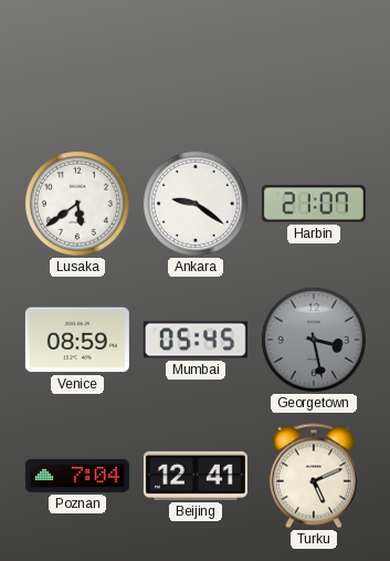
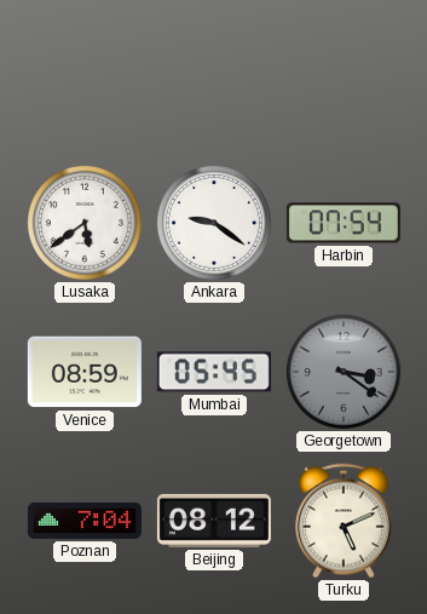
Harbin: 21:07 -> 07:54
Georgetown: 3:28 -> 3:21
Beijing: 12:41 -> 08:12
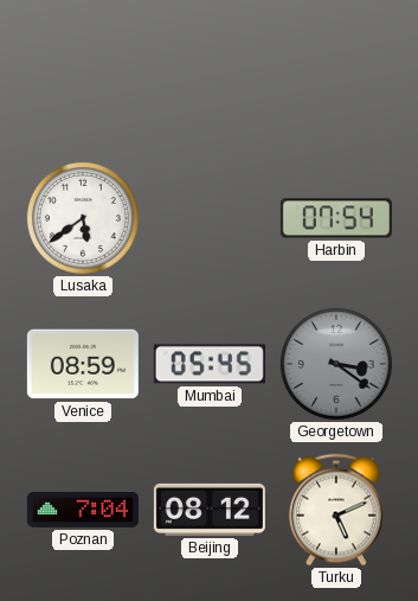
Ankara: 9:21 -> none
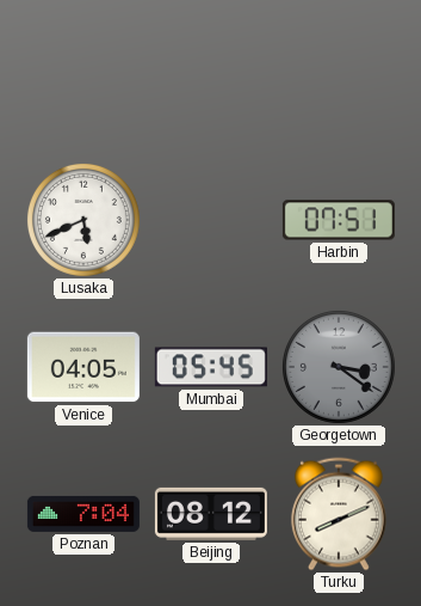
Lusaka: 5:39 -> 5:41
Harbin: 07:54 -> 07:51
Venice: 08:59 -> 04:05
Turku: 5:11 -> 8:11
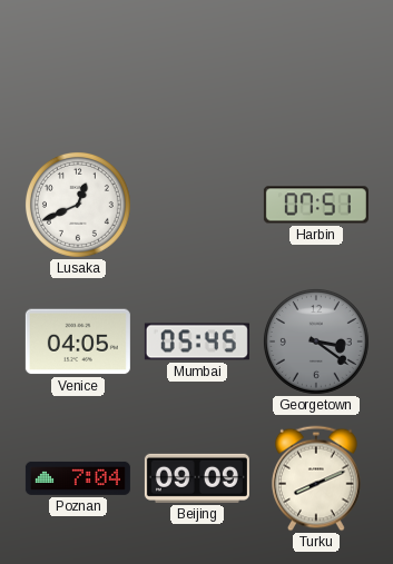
Lusaka: 5:41 -> 12:41
Beijing: 08:12 -> 09:09
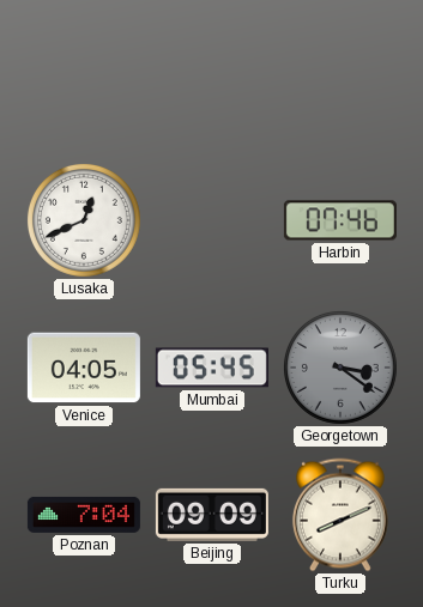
Harbin: 07:51 -> 07:46
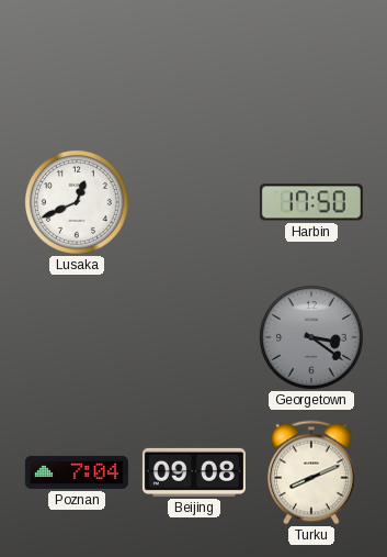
Harbin: 07:46 -> 17:50
Venice: 04:05 -> none
Mumbai: 05:45 -> none
Beijing: 09:09 -> 09:08
